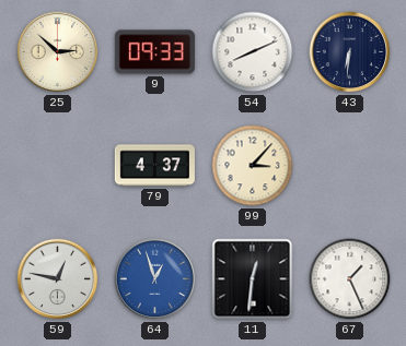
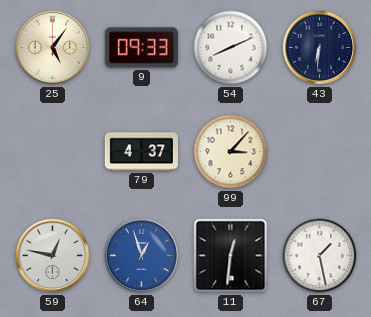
25: 2:52 -> 5:06
67: 1:26 -> 1:28
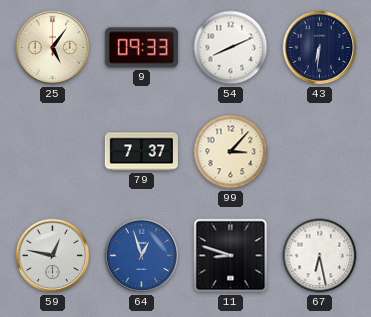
79: 4:37 -> 7:37
11: 12:31 -> 8:48
67: 1:28 -> 6:28
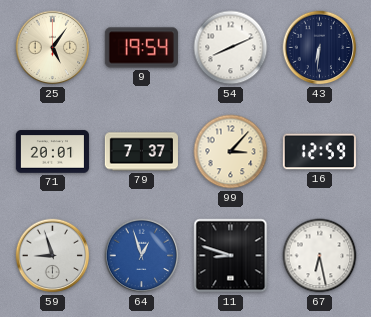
9: 09:33 -> 19:54
71: none -> 20:01
16: none -> 12:59
59: 12:47 -> 8:57
